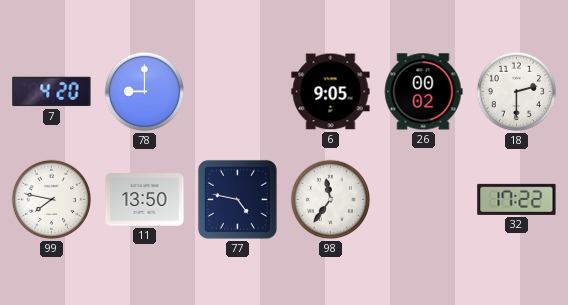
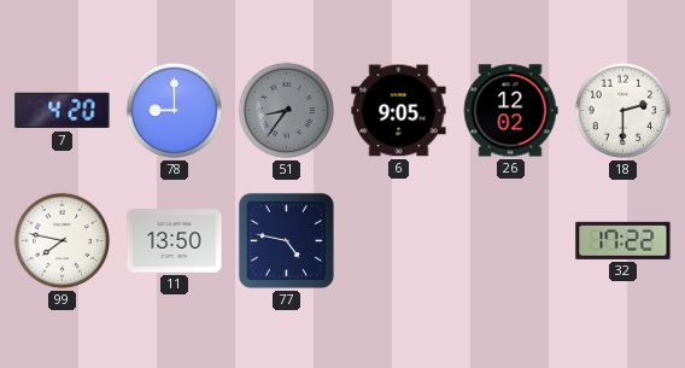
51: none -> 8:36
26: 00:02 -> 12:02
98: 11:36 -> none
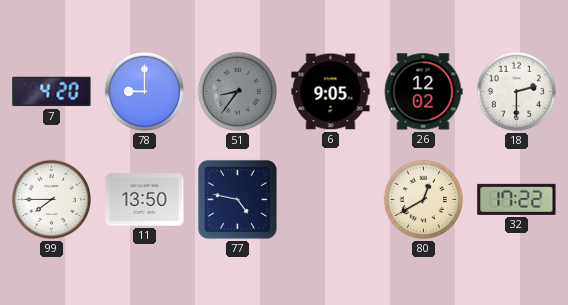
99: 7:47 -> 7:45
80: none -> 12:40
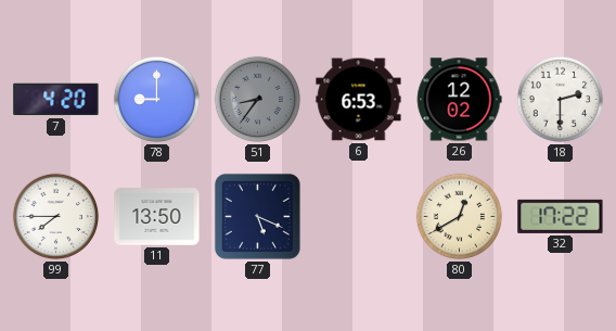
6: 9:05 -> 6:53
77: 4:47 -> 5:19
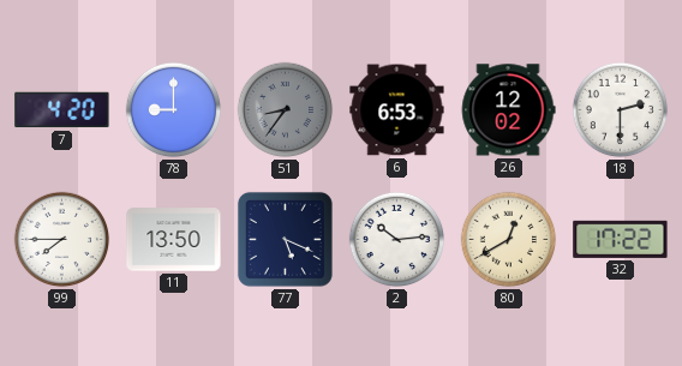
2: none -> 10:14
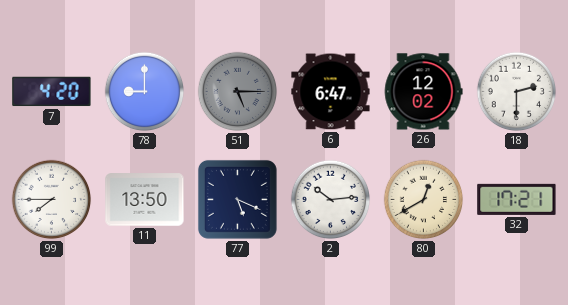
51: 8:36 -> 5:15
6: 6:53 -> 6:47
32: 17:22 -> 17:21
